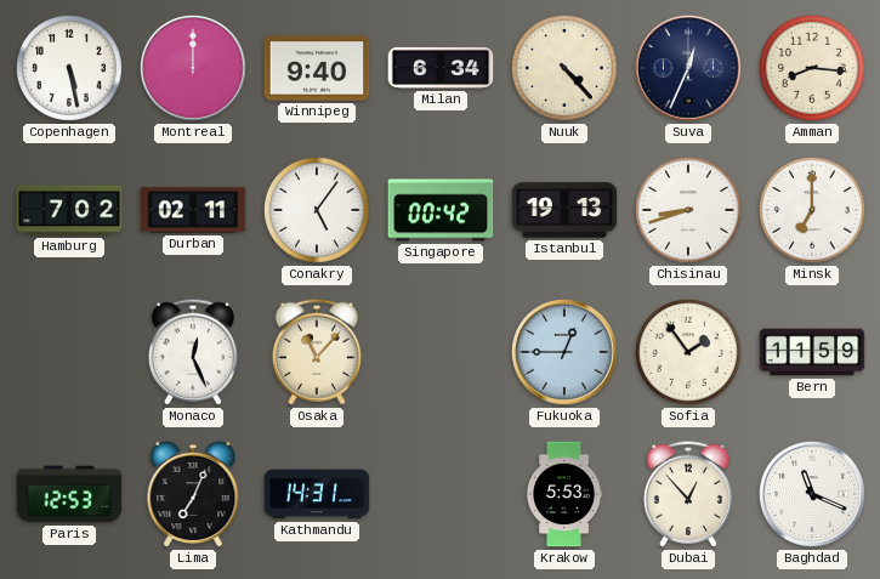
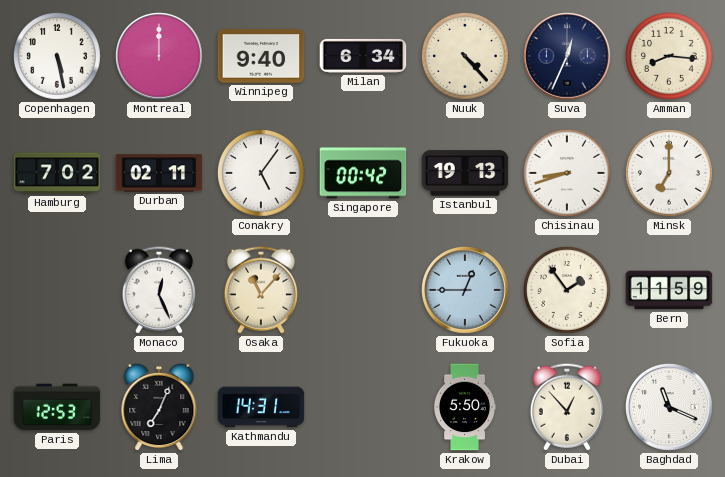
Krakow: 5:53 -> 5:50
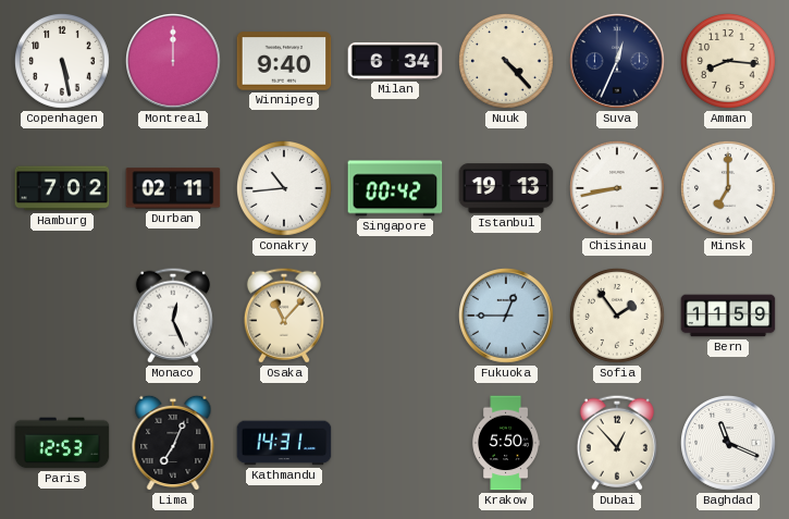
Conakry: 5:06 -> 10:44
Chisinau: 8:42 -> 8:43
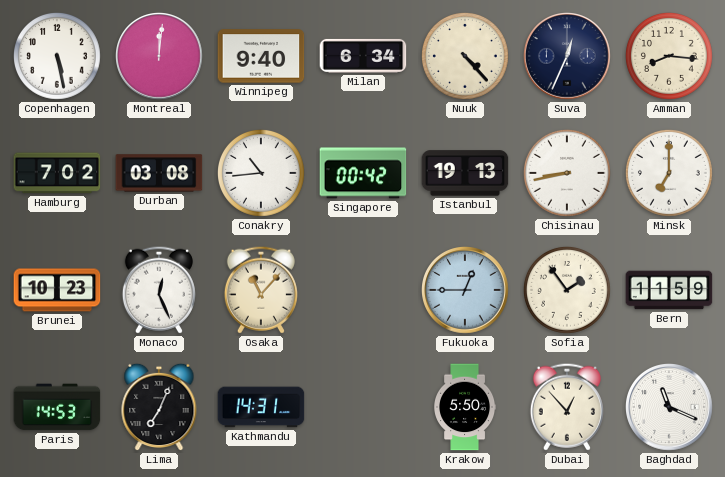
Montreal: 12:00 -> 12:01
Durban: 02:11 -> 03:08
Brunei: none -> 10:23
Paris: 12:53 -> 14:53
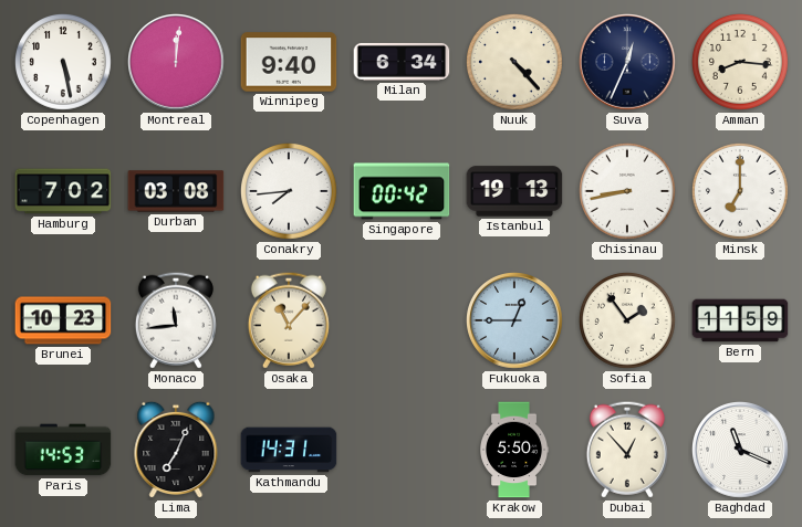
Conakry: 10:44 -> 7:44
Monaco: 12:26 -> 11:44
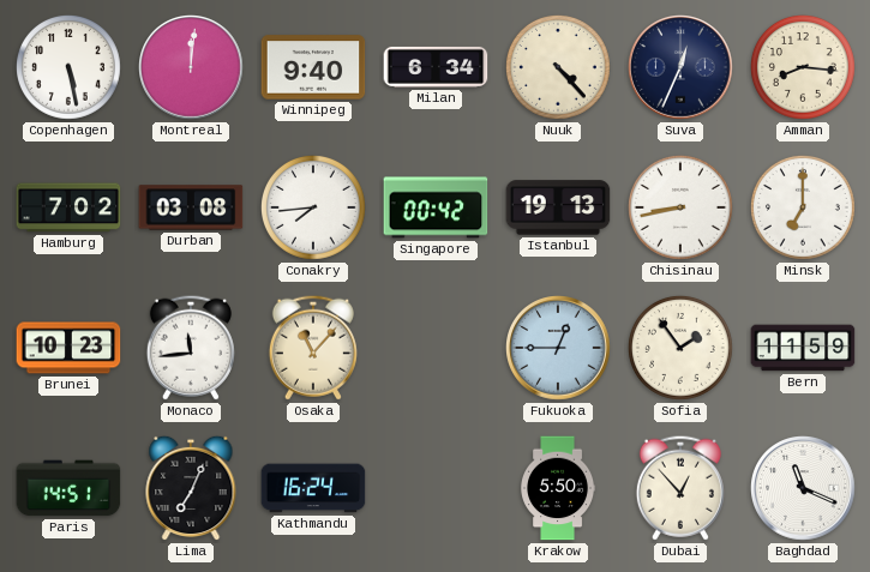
Paris: 14:53 -> 14:51
Kathmandu: 14:31 -> 16:24
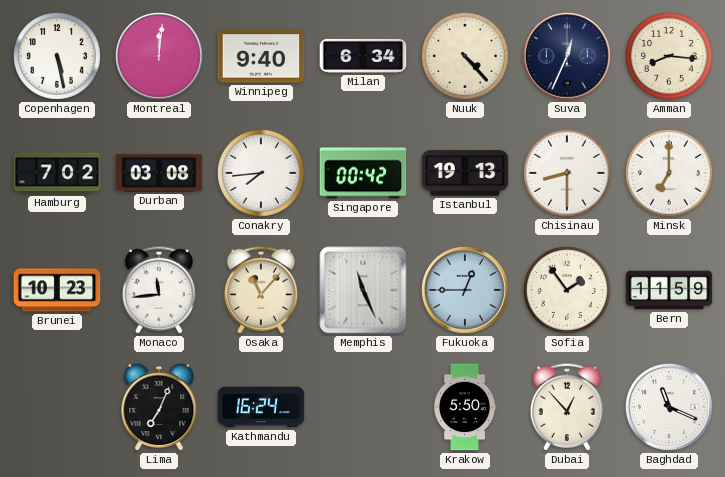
Chisinau: 8:43 -> 8:30
Memphis: none -> 11:26
Paris: 14:51 -> none
